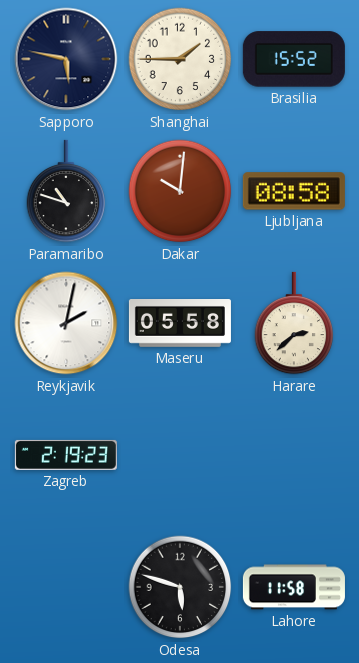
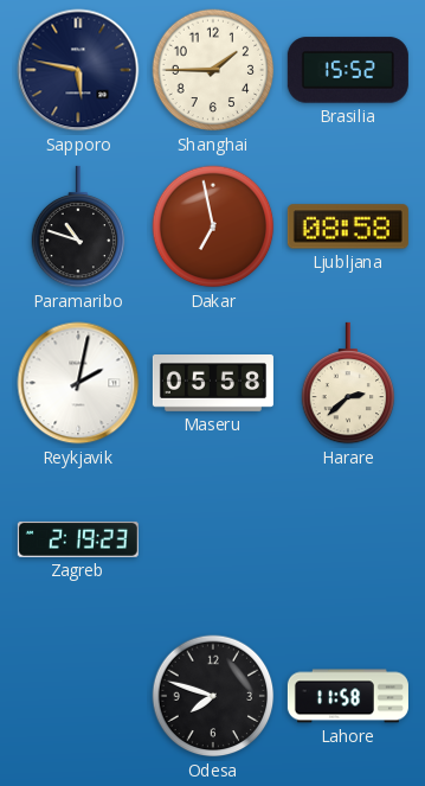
Dakar: 10:01 -> 6:58
Odesa: 5:48 -> 7:48
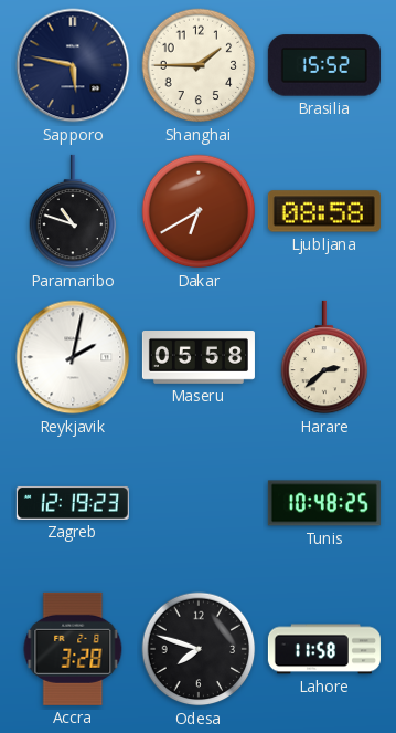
Dakar: 6:58 -> 6:40
Zagreb: 2:19 -> 12:19
Tunis: none -> 10:48
Accra: none -> 3:28
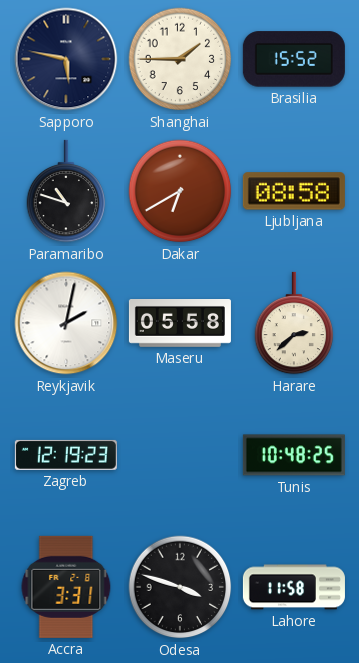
Accra: 3:28 -> 3:31
Odesa: 7:48 -> 3:48
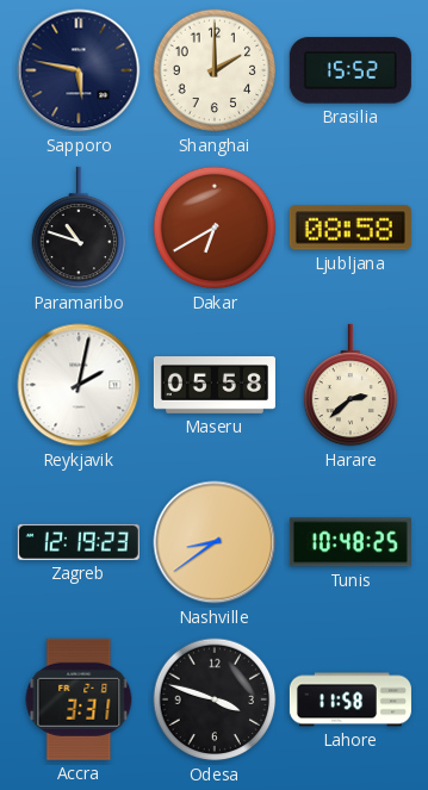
Shanghai: 1:45 -> 2:00
Nashville: none -> 8:39
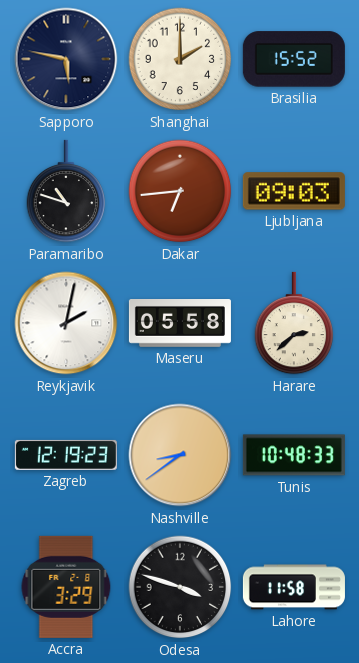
Dakar: 6:40 -> 6:44
Ljubljana: 08:58 -> 09:03
Tunis: 10:48:25 -> 10:48:33
Accra: 3:31 -> 3:29
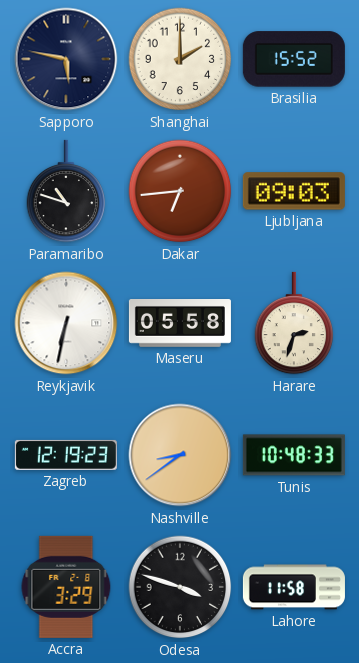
Reykjavik: 2:02 -> 6:32
Harare: 2:38 -> 2:33
